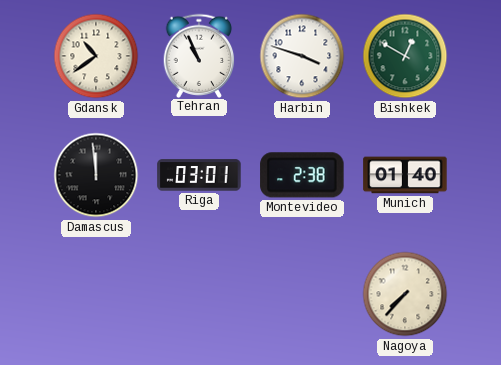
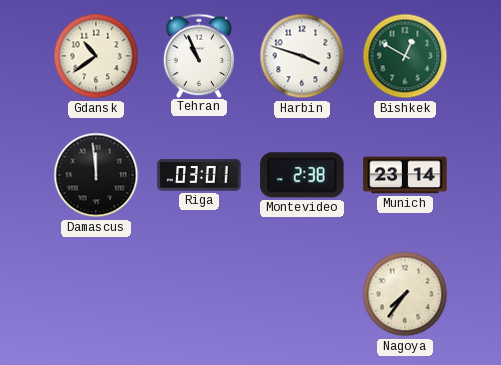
Munich: 01:40 -> 23:14
Nagoya: 7:37 -> 7:36
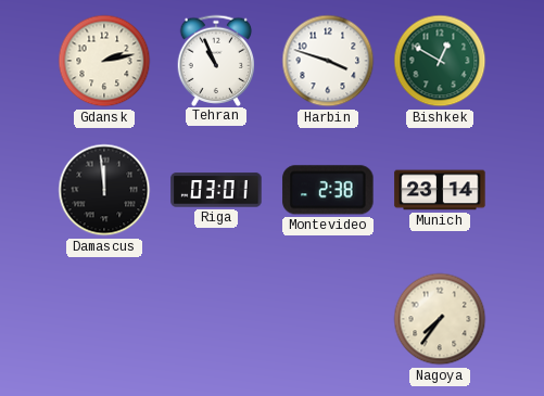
Gdansk: 10:39 -> 2:13
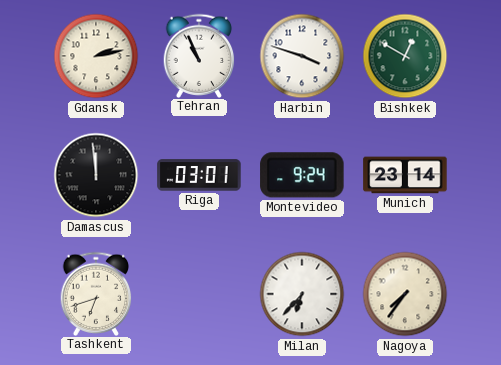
Montevideo: 2:38 -> 9:24
Tashkent: none -> 6:42
Milan: none -> 6:37
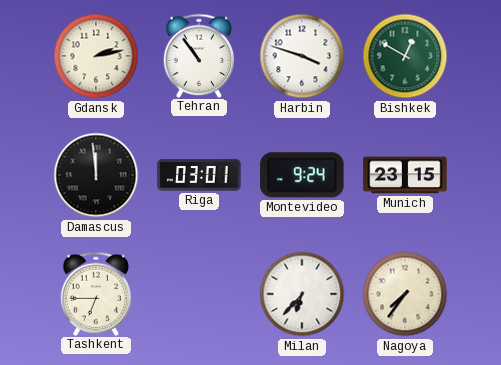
Tehran: 10:56 -> 10:54
Munich: 23:14 -> 23:15
Tashkent: 6:42 -> 6:45
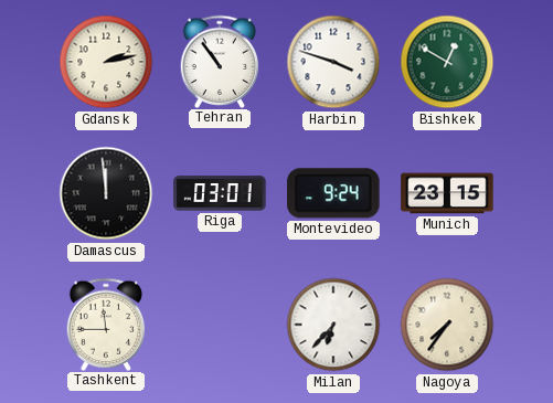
Tashkent: 6:45 -> 11:45
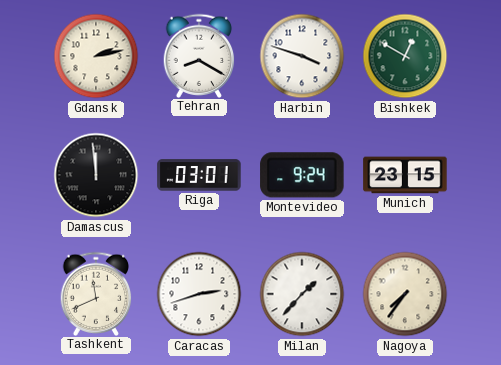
Tehran: 10:54 -> 8:20
Tashkent: 11:45 -> 11:41
Caracas: none -> 2:42
Milan: 6:37 -> 1:37
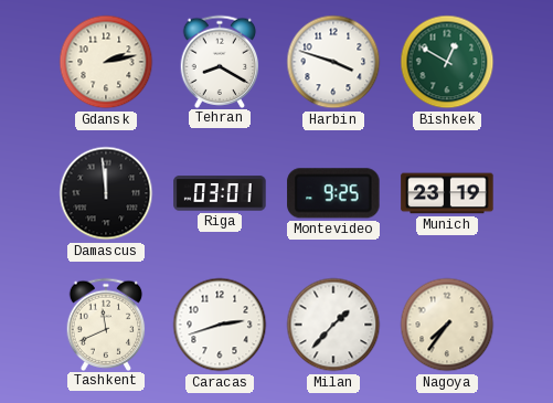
Montevideo: 9:24 -> 9:25
Munich: 23:15 -> 23:19
